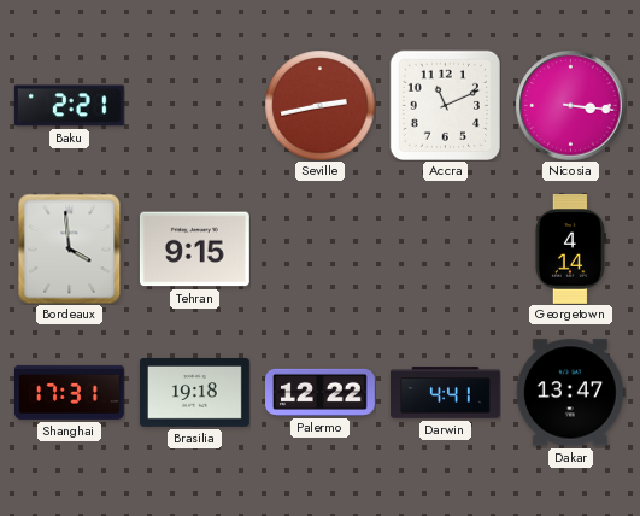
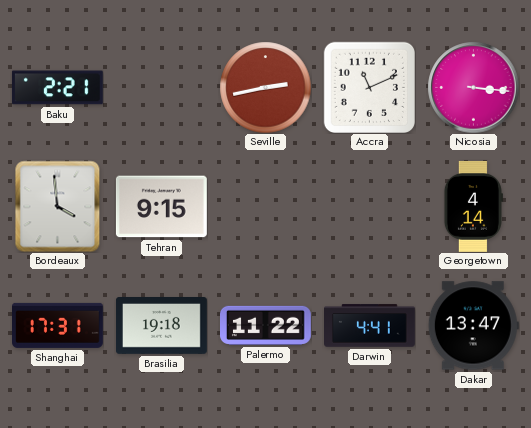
Palermo: 12:22 -> 11:22
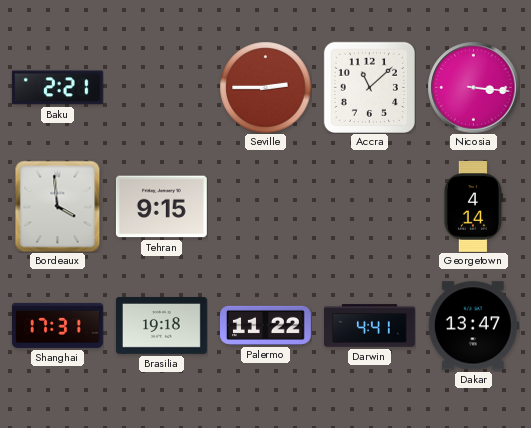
Seville: 2:43 -> 2:45
Accra: 11:11 -> 11:08
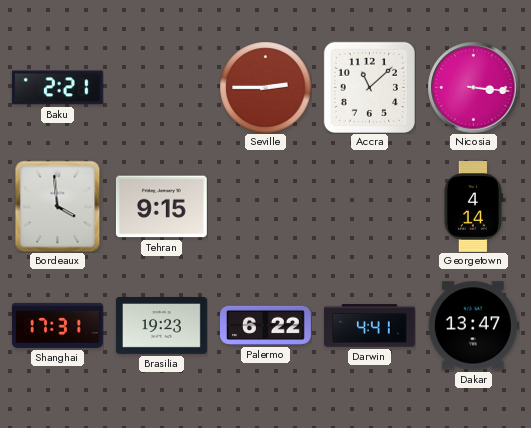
Brasilia: 19:18 -> 19:23
Palermo: 11:22 -> 6:22
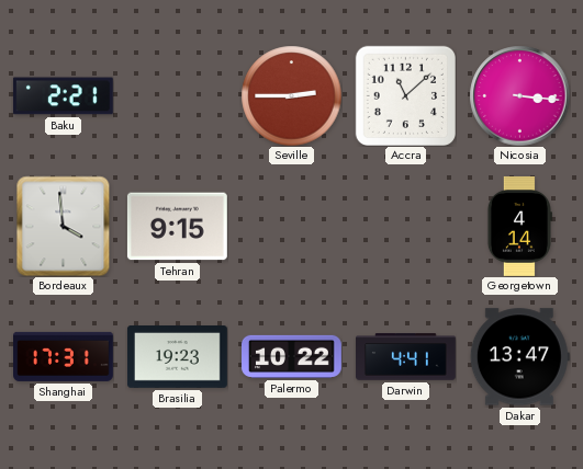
Palermo: 6:22 -> 10:22
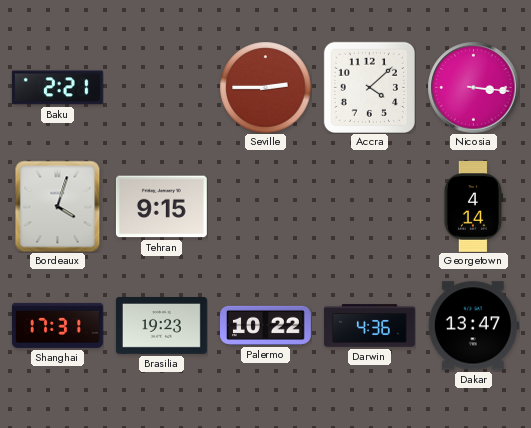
Accra: 11:08 -> 4:08
Bordeaux: 3:59 -> 4:03
Darwin: 4:41 -> 4:36
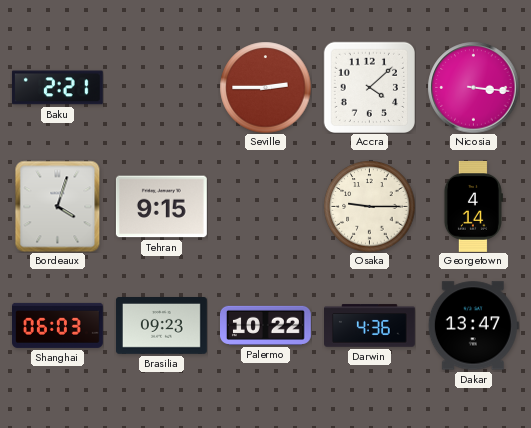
Osaka: none -> 9:15
Shanghai: 17:31 -> 06:03
Brasilia: 19:23 -> 09:23
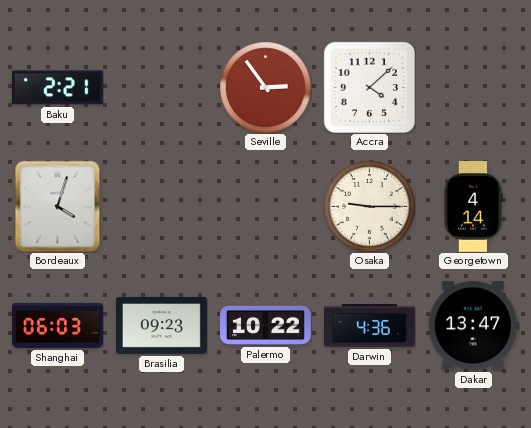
Seville: 2:45 -> 2:54
Nicosia: 3:16 -> none
Tehran: 9:15 -> none
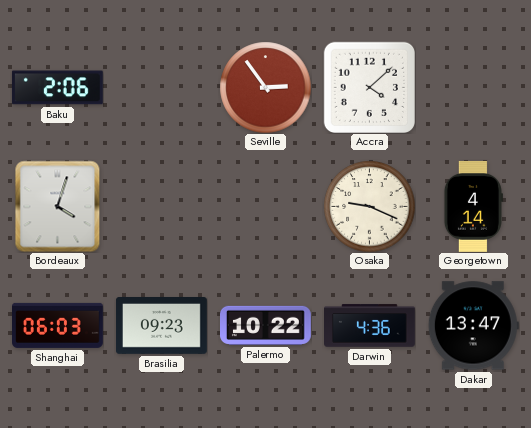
Baku: 2:21 -> 2:06
Osaka: 9:15 -> 9:19
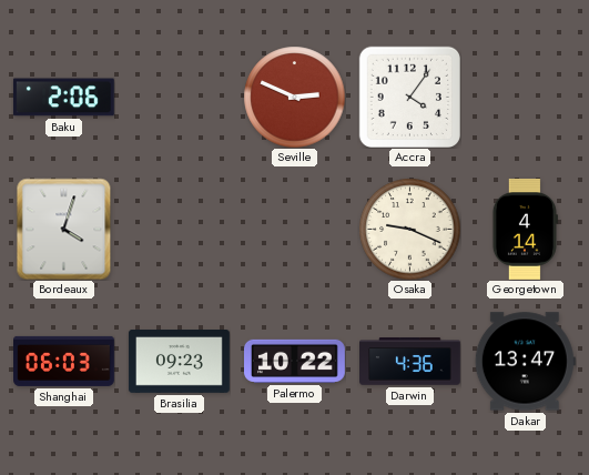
Seville: 2:54 -> 2:49
Accra: 4:08 -> 4:06
